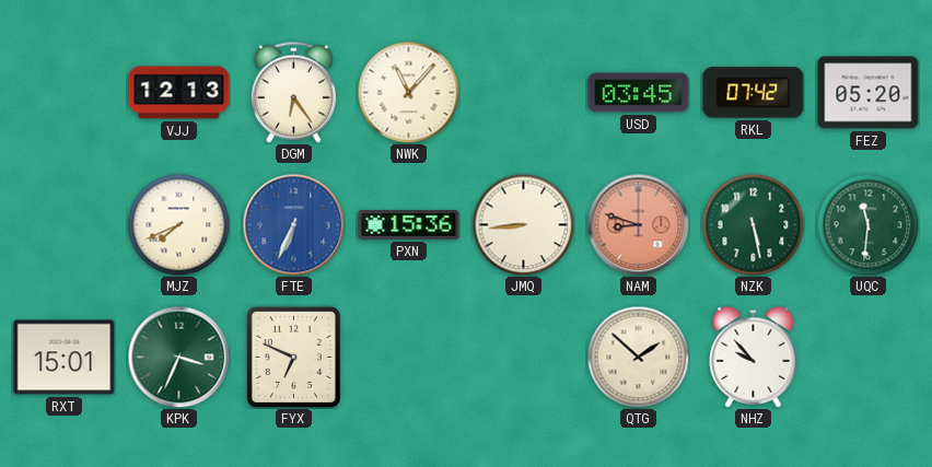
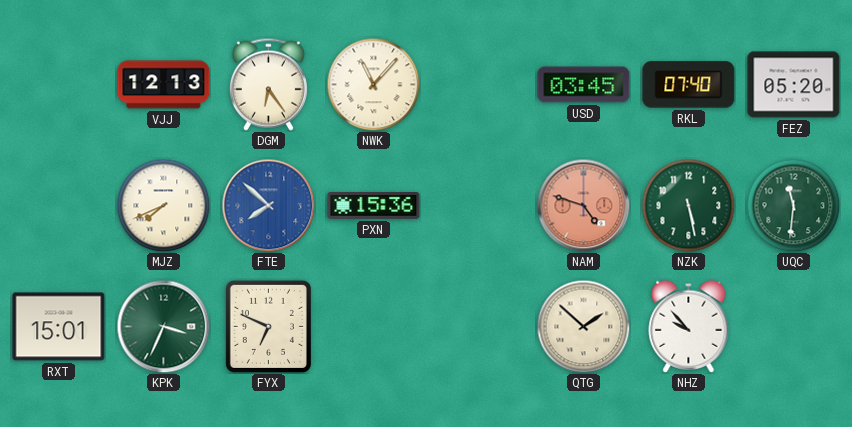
RKL: 07:42 -> 07:40
FTE: 6:34 -> 7:52
JMQ: 8:44 -> none
NAM: 8:48 -> 4:48
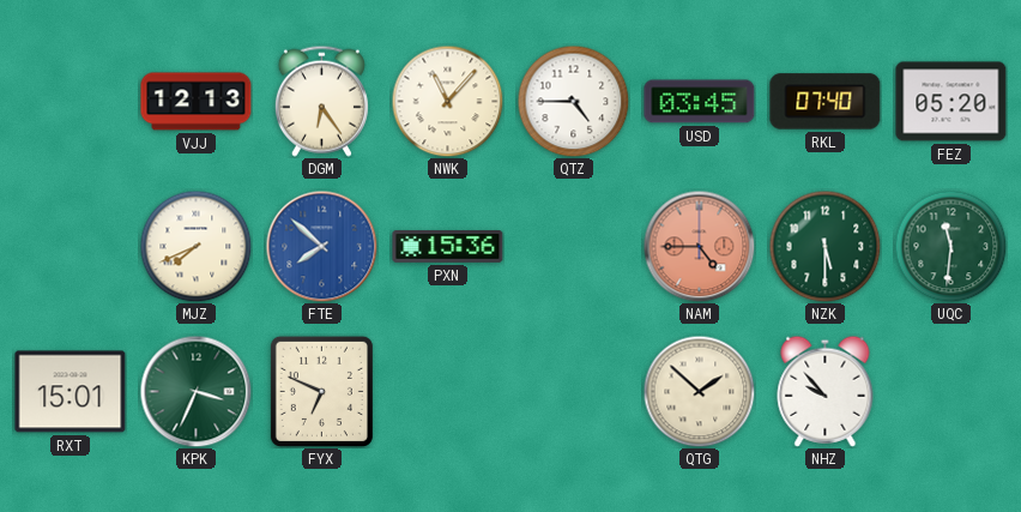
QTZ: none -> 4:45
NAM: 4:48 -> 4:45
NZK: 5:28 -> 5:30
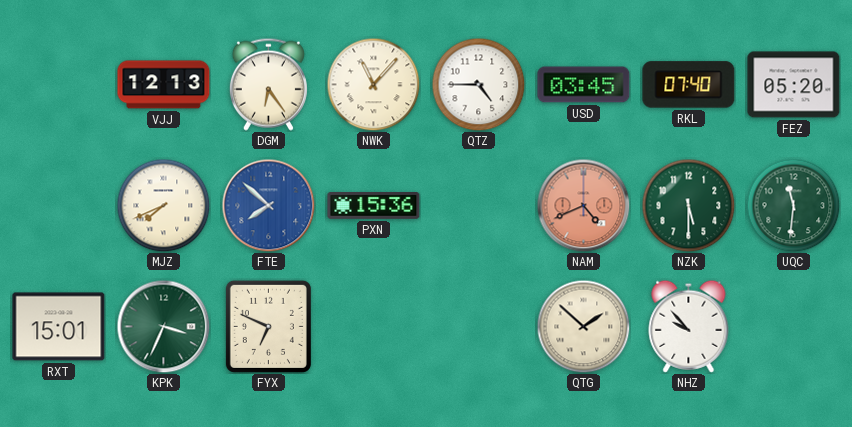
NAM: 4:45 -> 4:41
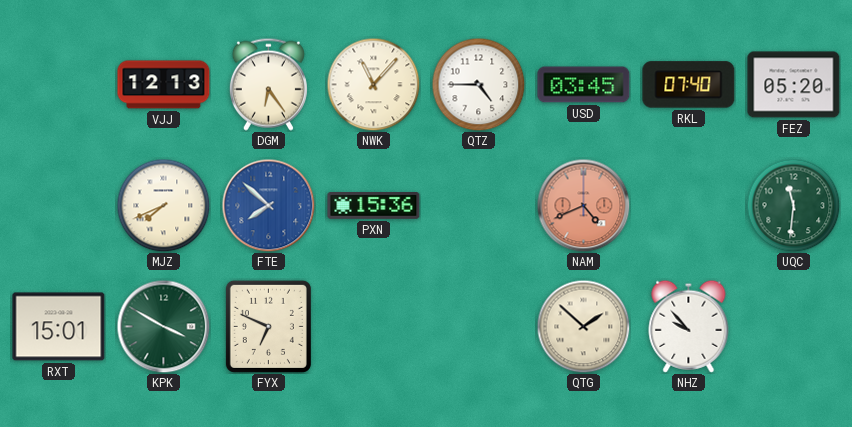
NZK: 5:30 -> none
KPK: 3:34 -> 3:50
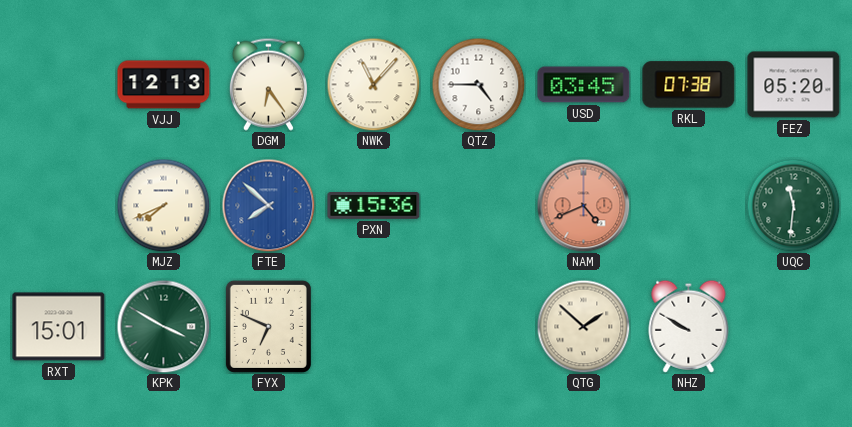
RKL: 07:40 -> 07:38
NHZ: 9:53 -> 9:50
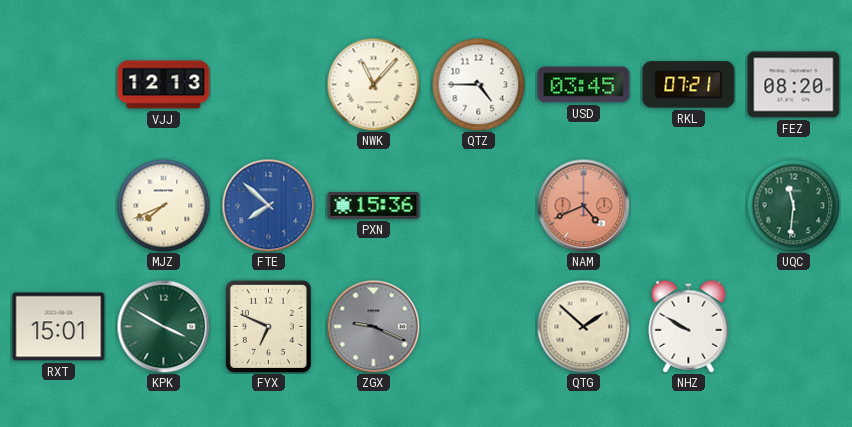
DGM: 6:24 -> none
RKL: 07:38 -> 07:21
FEZ: 05:20 -> 08:20
ZGX: none -> 9:19
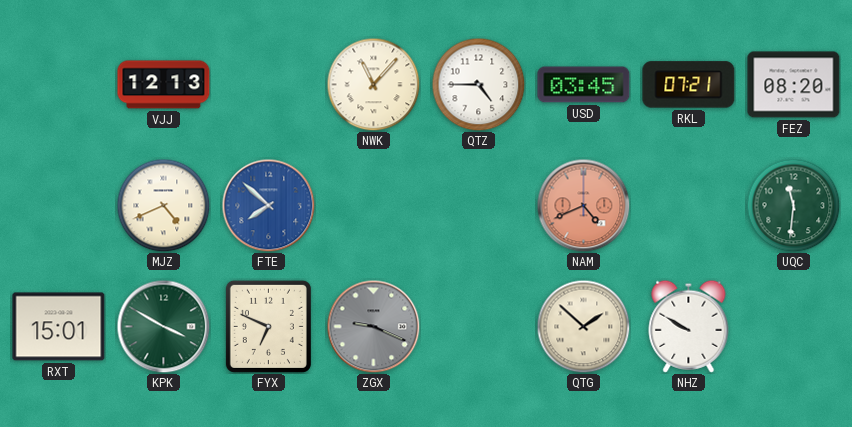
MJZ: 7:41 -> 4:41
PXN: 15:36 -> none
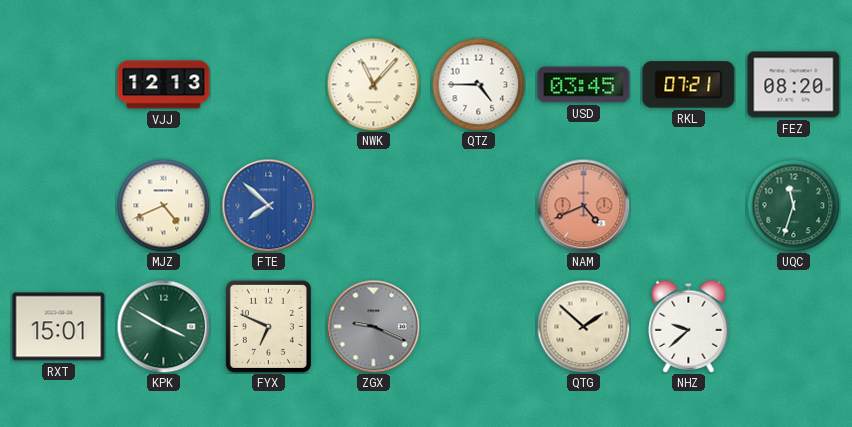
UQC: 11:31 -> 11:33
NHZ: 9:50 -> 9:38
